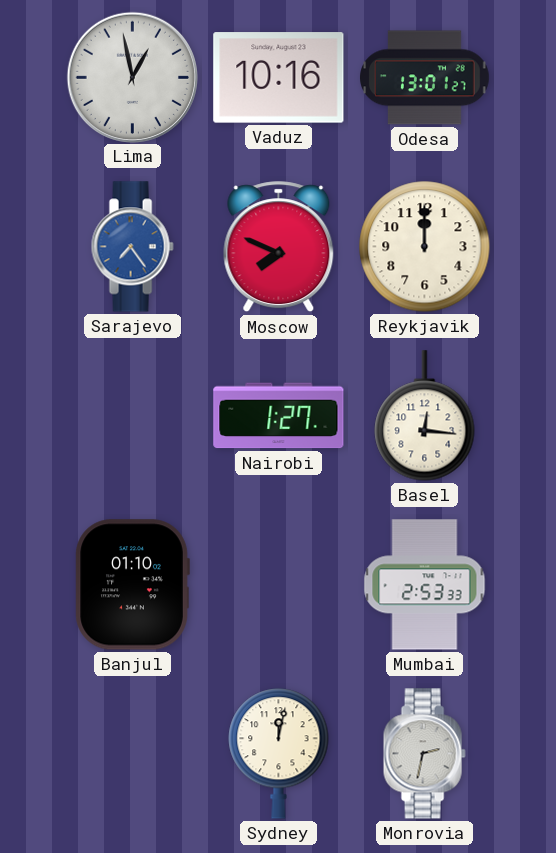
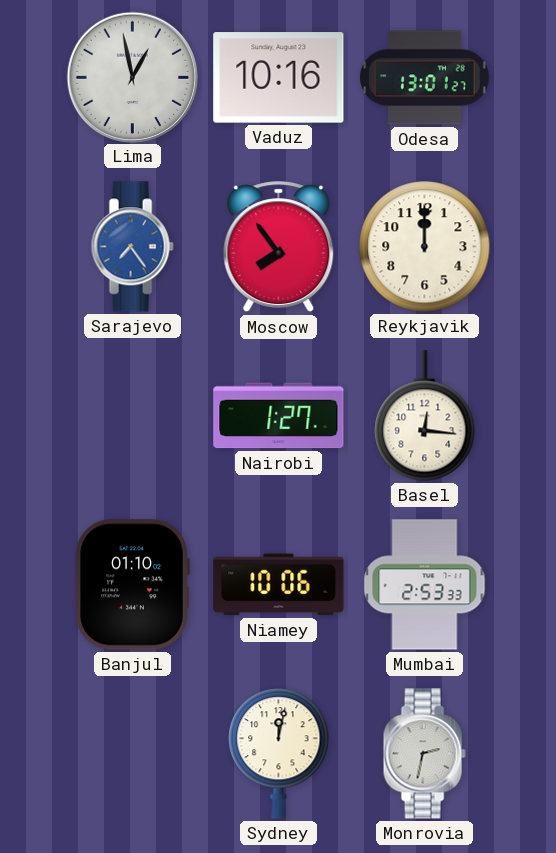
Moscow: 7:49 -> 7:54
Niamey: none -> 10:06
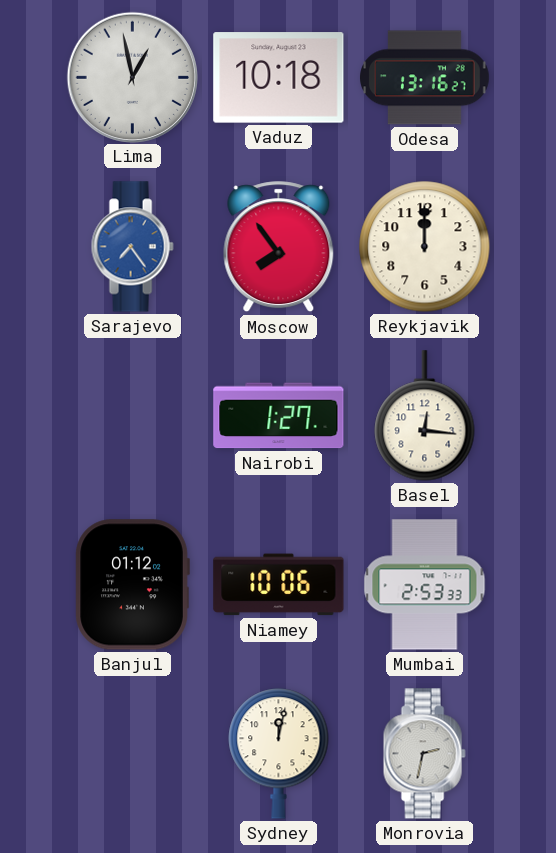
Vaduz: 10:16 -> 10:18
Odesa: 13:01 -> 13:16
Banjul: 01:10 -> 01:12
